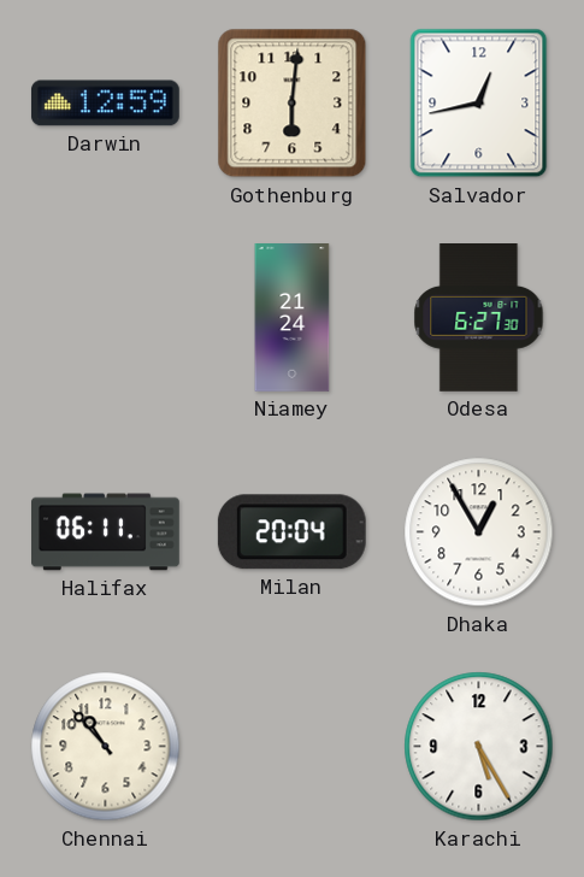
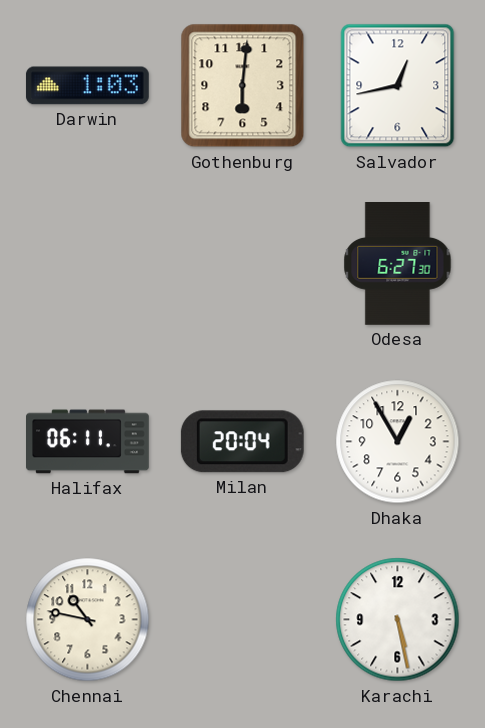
Darwin: 12:59 -> 1:03
Niamey: 21:24 -> none
Chennai: 10:53 -> 10:47
Karachi: 5:25 -> 5:28
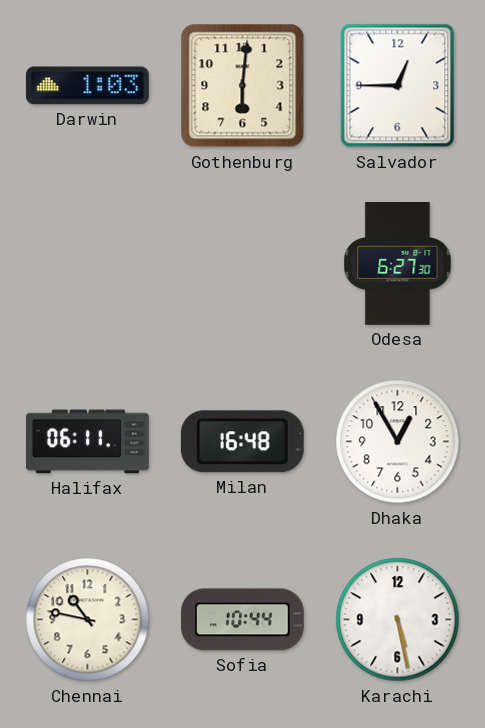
Salvador: 12:43 -> 12:45
Milan: 20:04 -> 16:48
Sofia: none -> 10:44
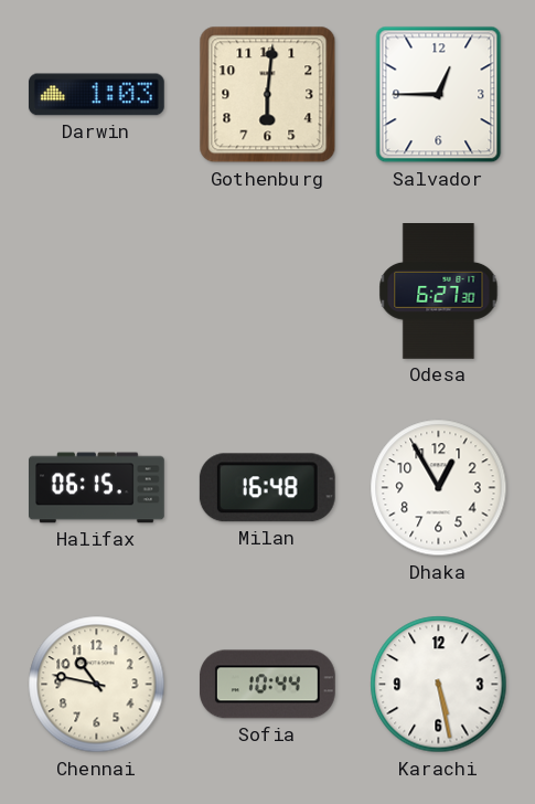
Halifax: 06:11 -> 06:15
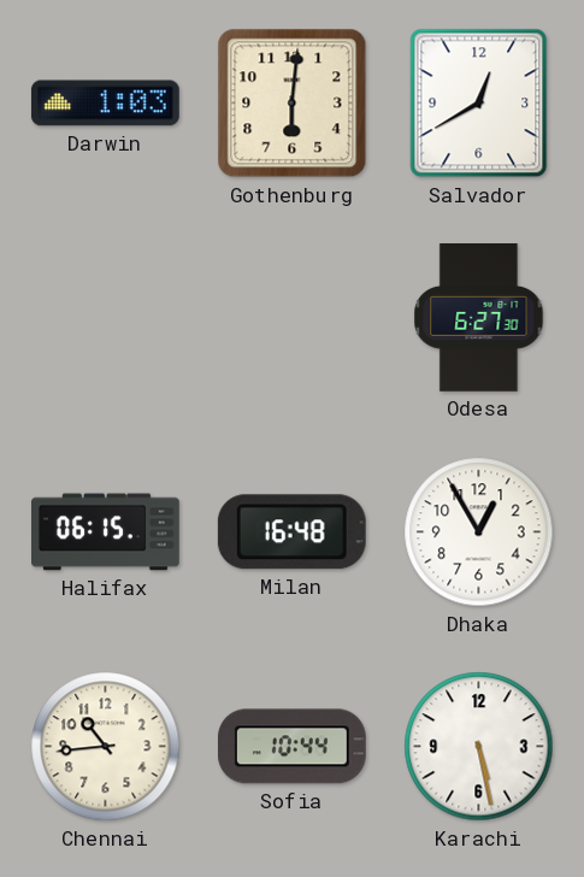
Salvador: 12:45 -> 12:40
Chennai: 10:47 -> 10:44
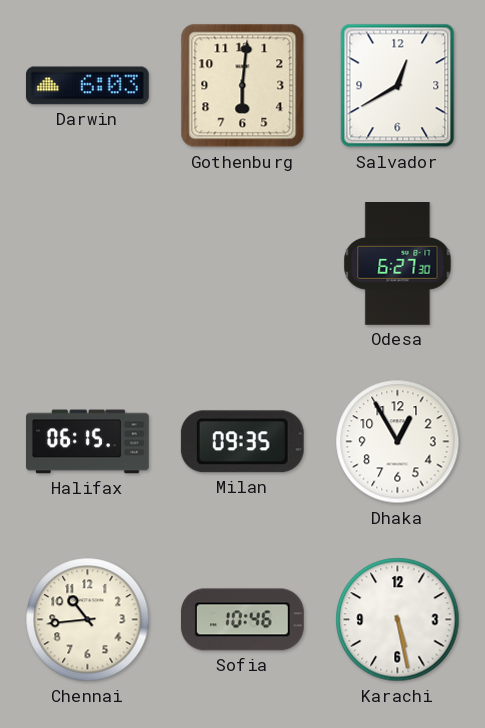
Darwin: 1:03 -> 6:03
Milan: 16:48 -> 09:35
Sofia: 10:44 -> 10:46
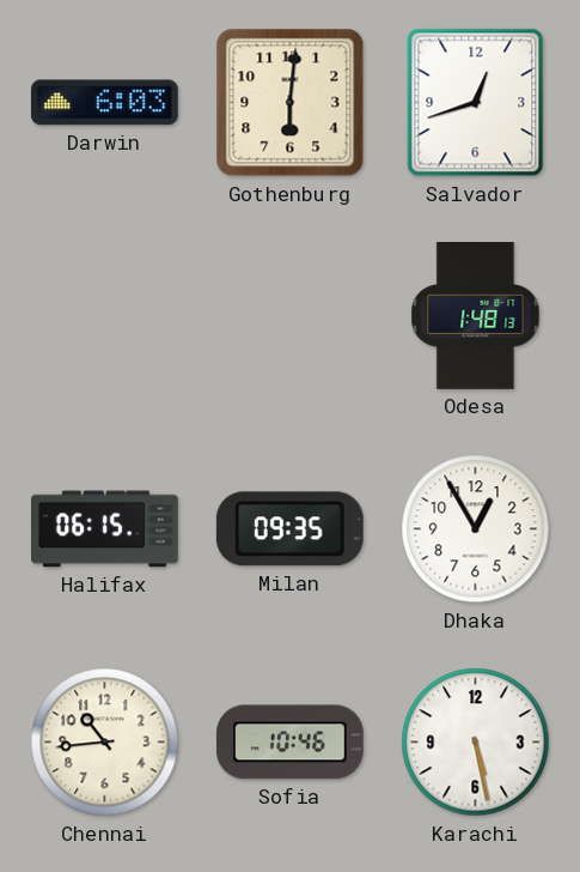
Salvador: 12:40 -> 12:42
Odesa: 6:27 -> 1:48
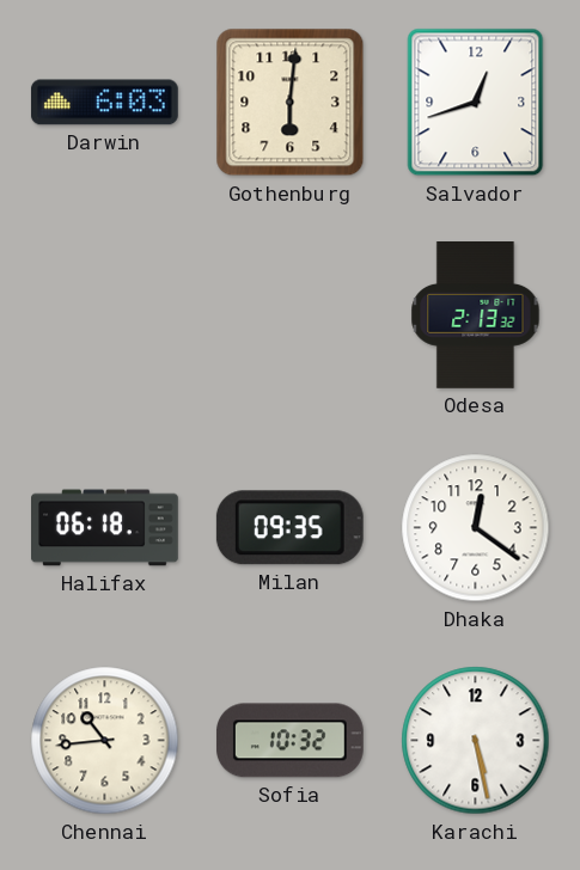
Odesa: 1:48 -> 2:13
Halifax: 06:15 -> 06:18
Dhaka: 12:55 -> 12:21
Sofia: 10:46 -> 10:32
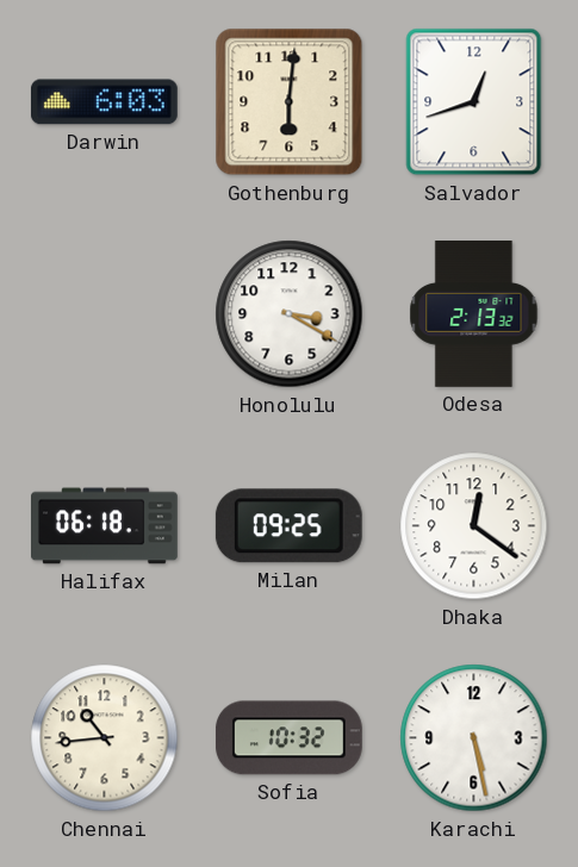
Honolulu: none -> 3:20
Milan: 09:35 -> 09:25
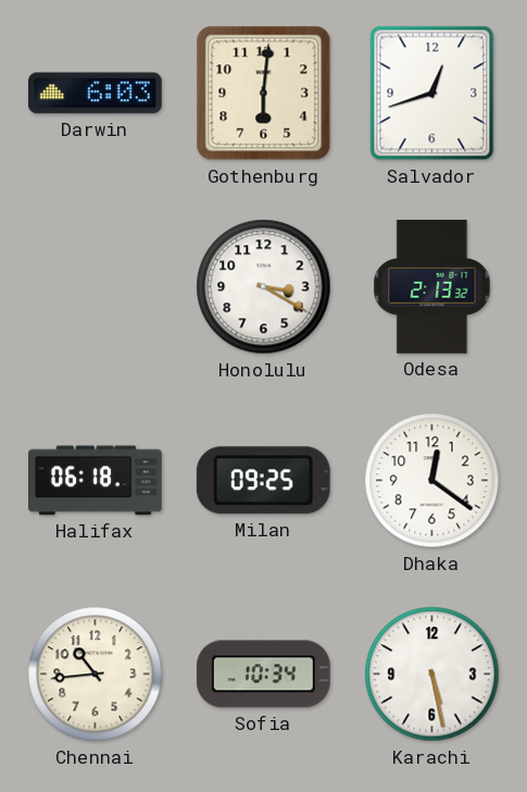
Sofia: 10:32 -> 10:34
